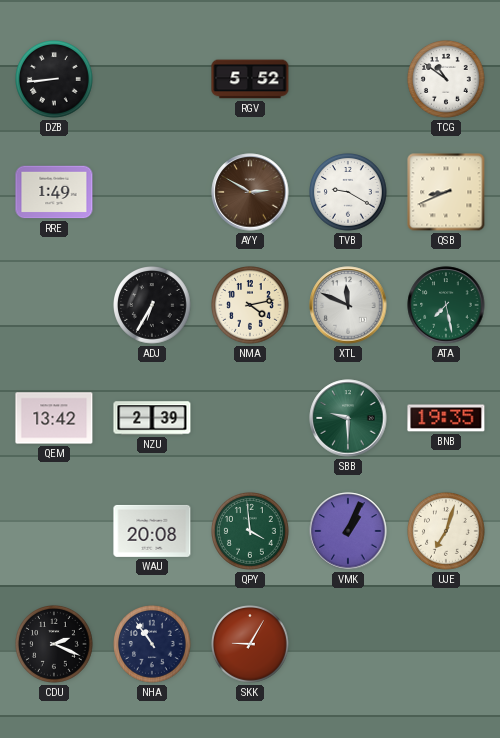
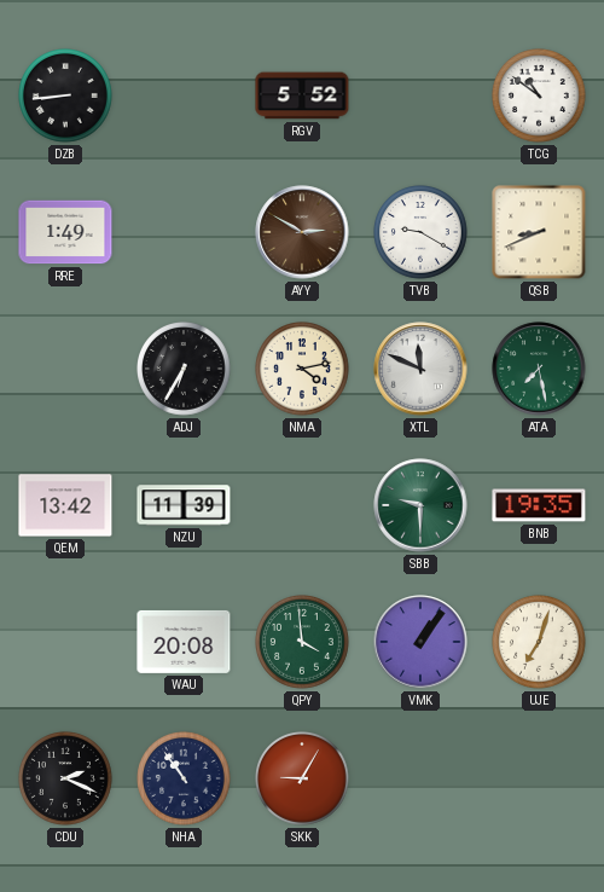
NZU: 2:39 -> 11:39
VMK: 1:04 -> 1:06
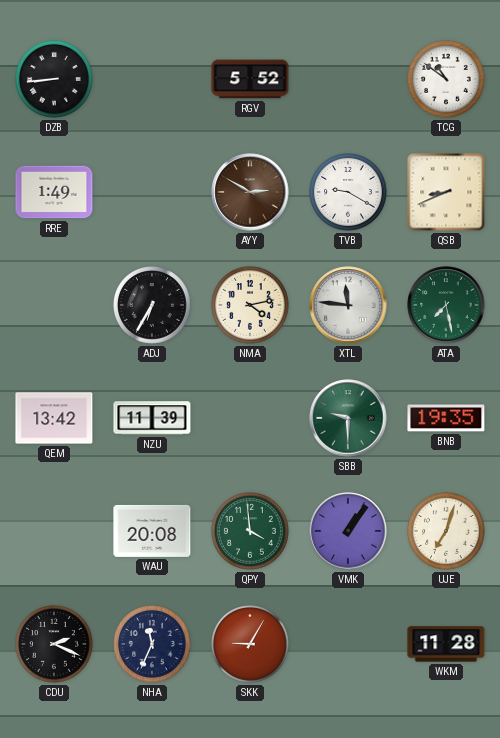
XTL: 11:49 -> 11:46
NHA: 10:54 -> 11:34
WKM: none -> 11:28
